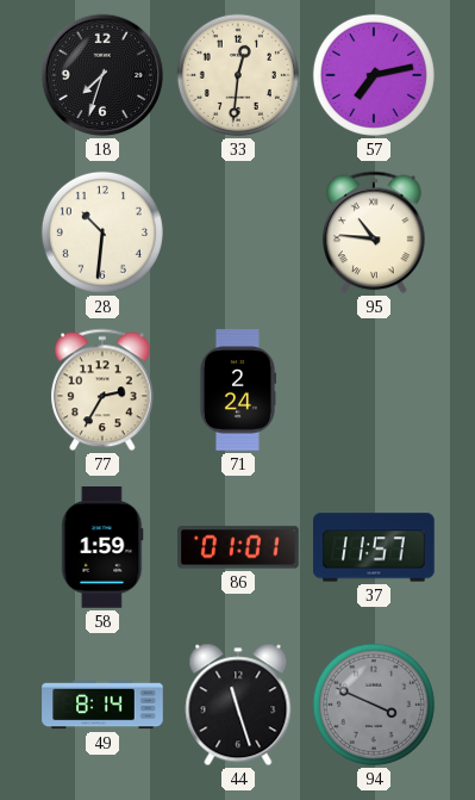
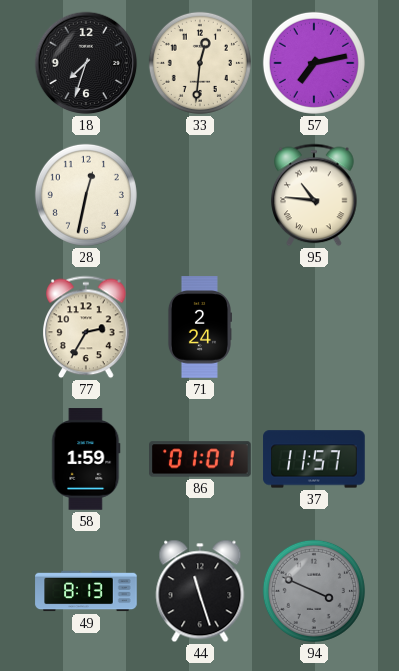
28: 10:31 -> 12:32
49: 8:14 -> 8:13
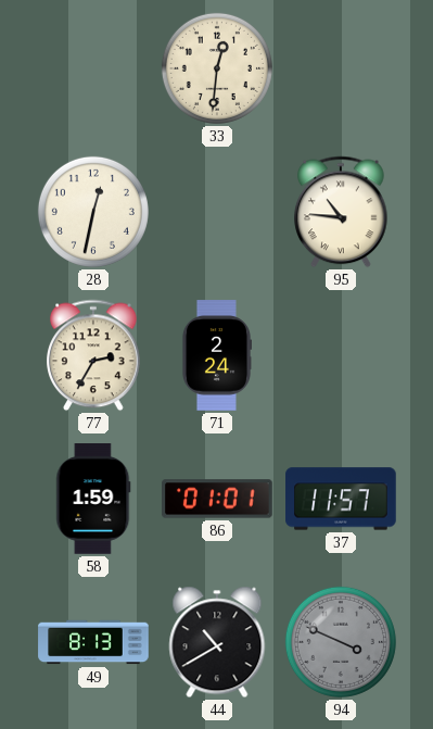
18: 7:33 -> none
57: 7:13 -> none
44: 11:27 -> 10:40
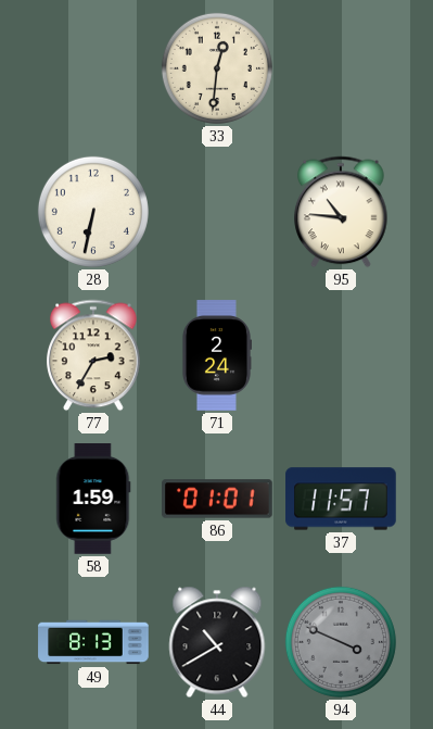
28: 12:32 -> 6:32
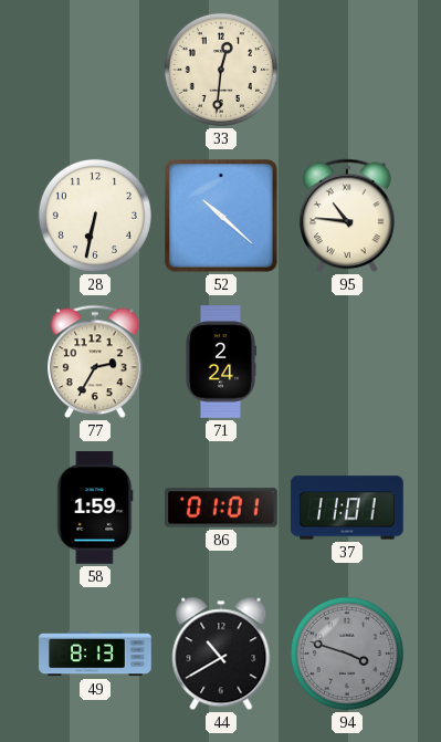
52: none -> 10:22
37: 11:57 -> 11:01
94: 3:49 -> 3:48
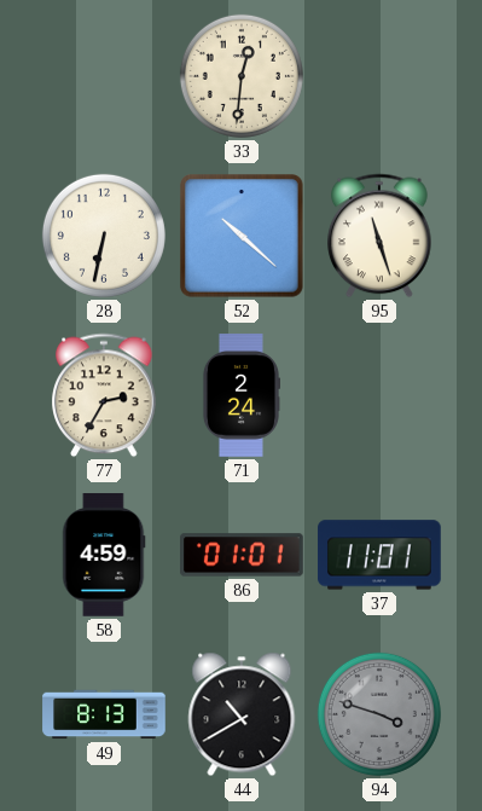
95: 10:46 -> 11:27
58: 1:59 -> 4:59
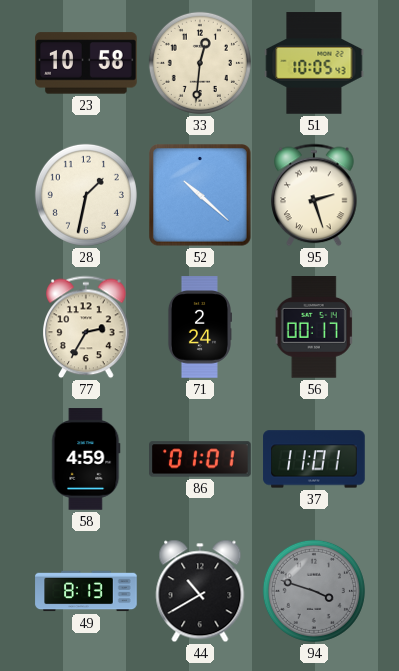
23: none -> 10:58
51: none -> 10:05
28: 6:32 -> 1:32
95: 11:27 -> 2:27
56: none -> 00:17
